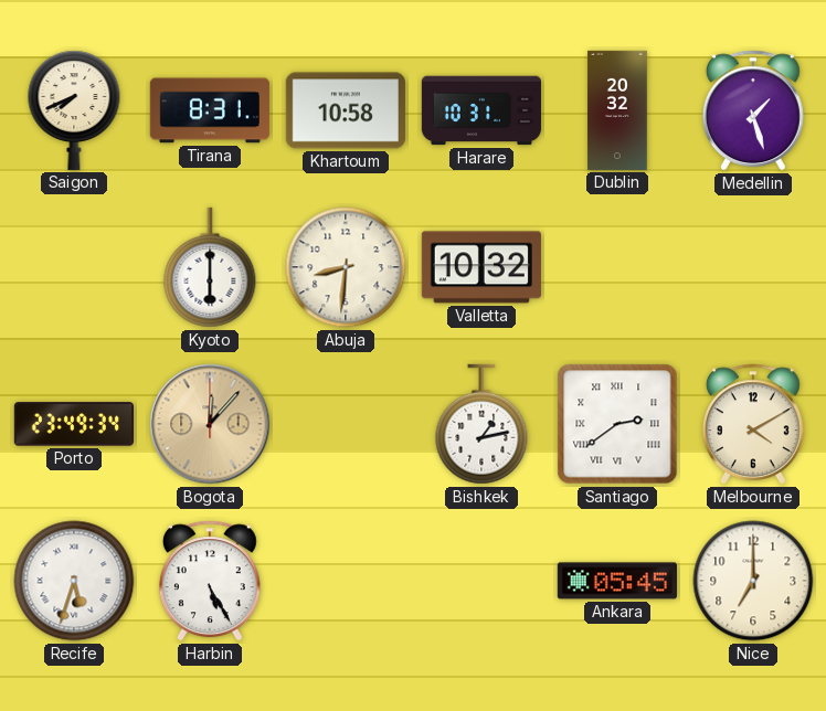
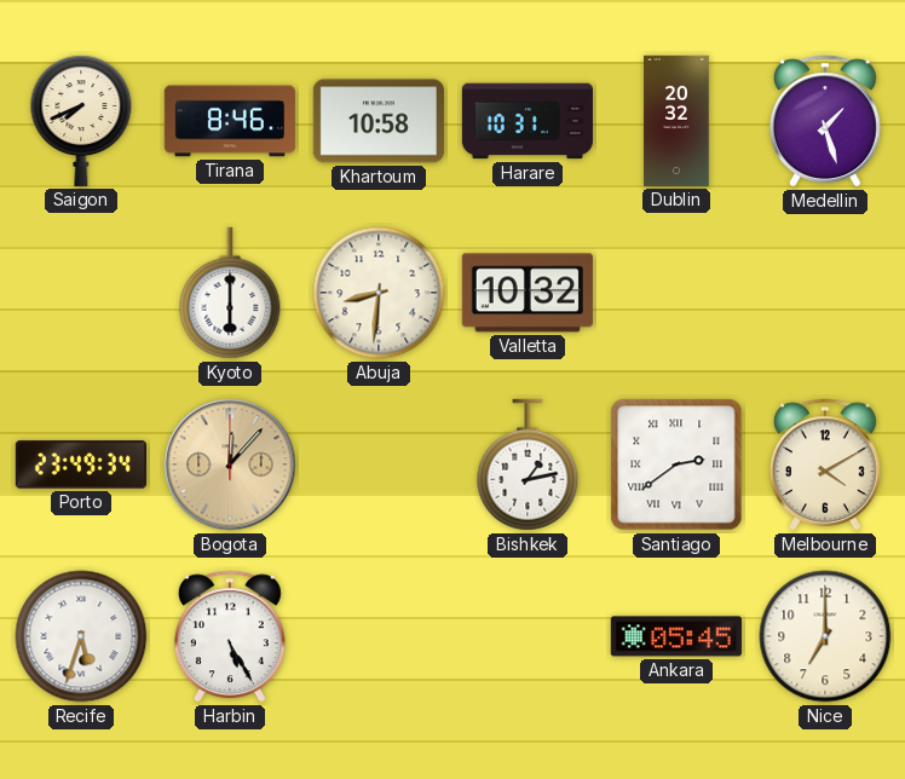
Tirana: 8:31 -> 8:46
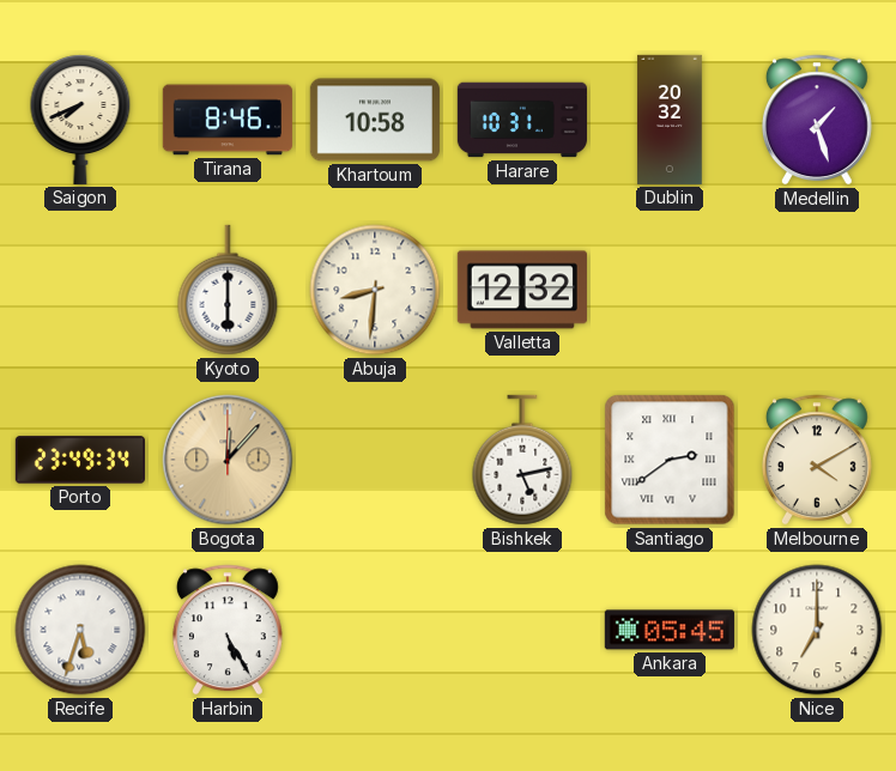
Valletta: 10:32 -> 12:32
Bishkek: 1:13 -> 5:13
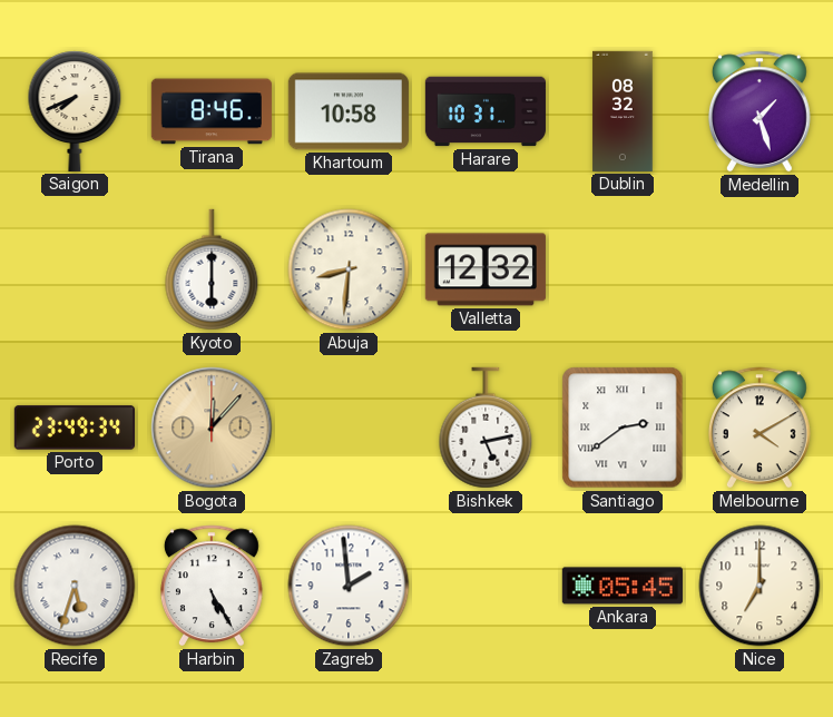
Dublin: 20:32 -> 08:32
Zagreb: none -> 1:59
